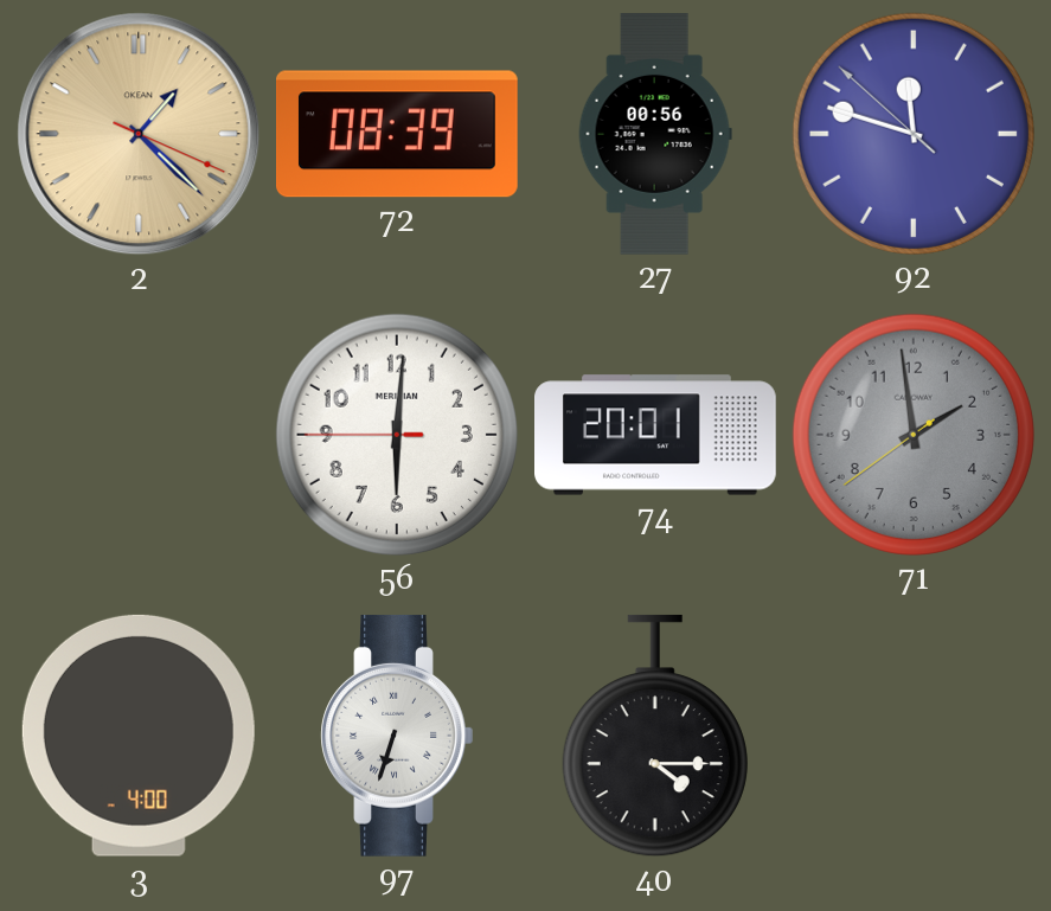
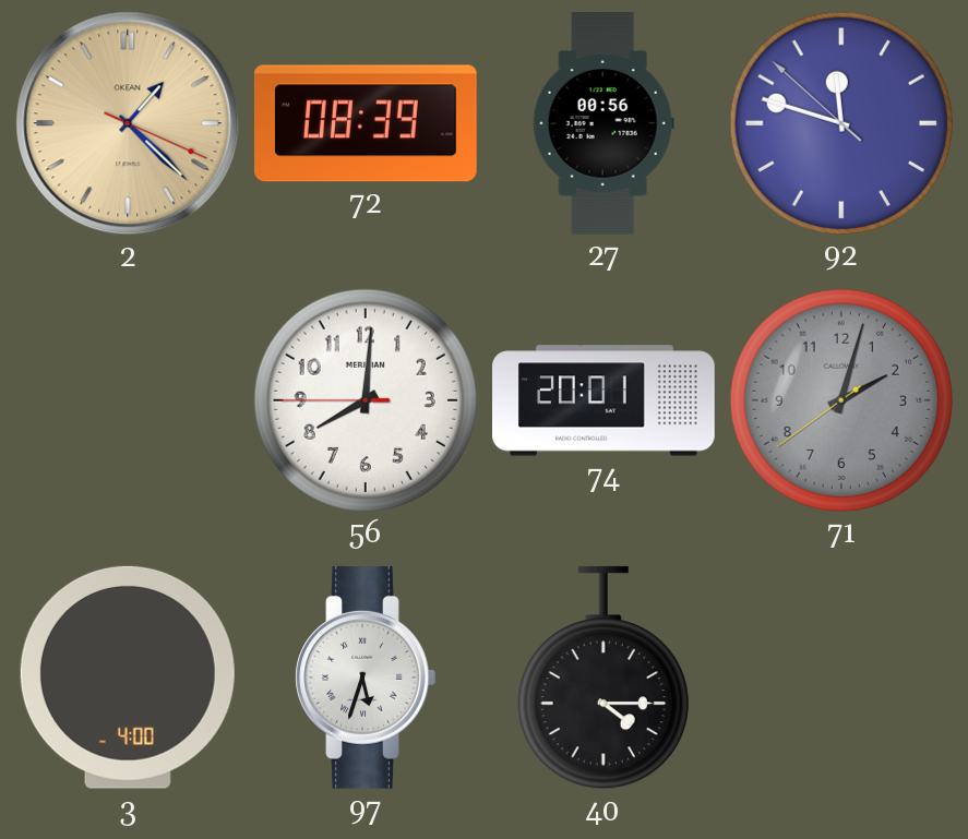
56: 6:00 -> 8:00
71: 1:58 -> 2:02
97: 6:33 -> 5:33
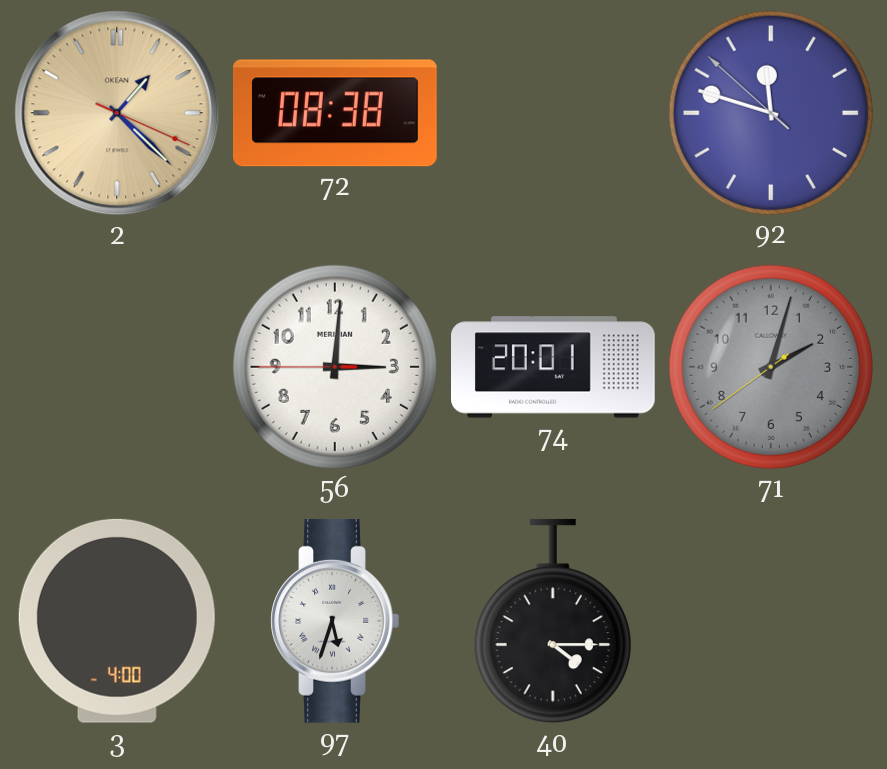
72: 08:39 -> 08:38
27: 00:56 -> none
56: 8:00 -> 3:00
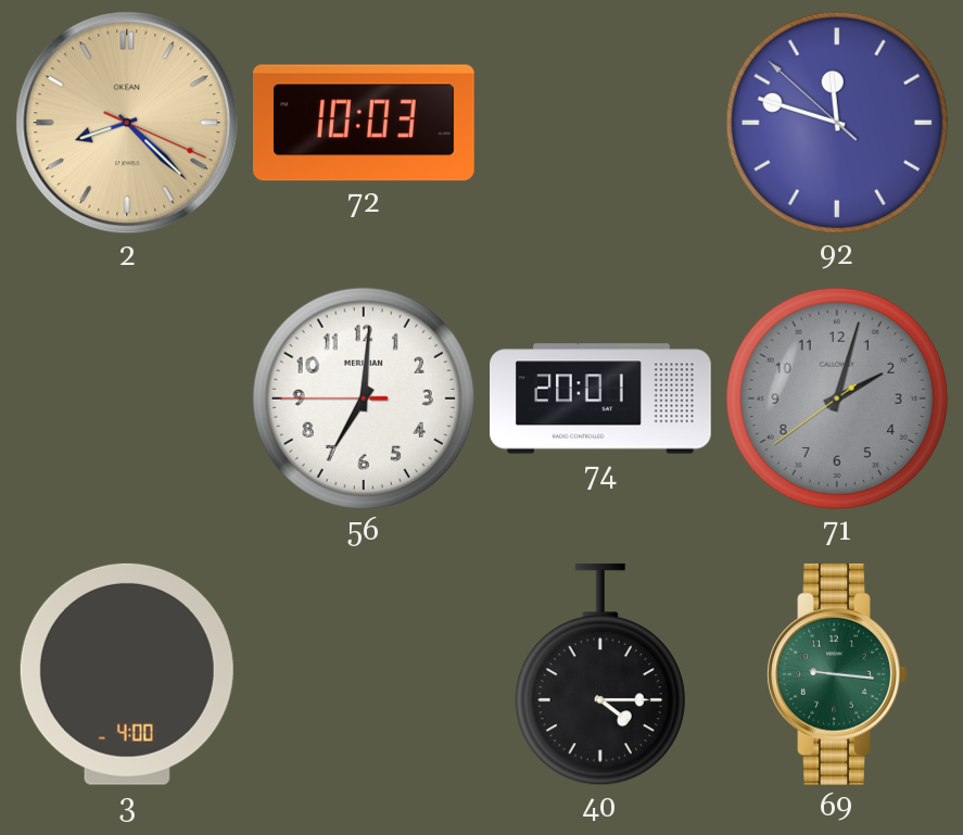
2: 1:22 -> 8:22
72: 08:38 -> 10:03
56: 3:00 -> 7:00
97: 5:33 -> none
69: none -> 9:16
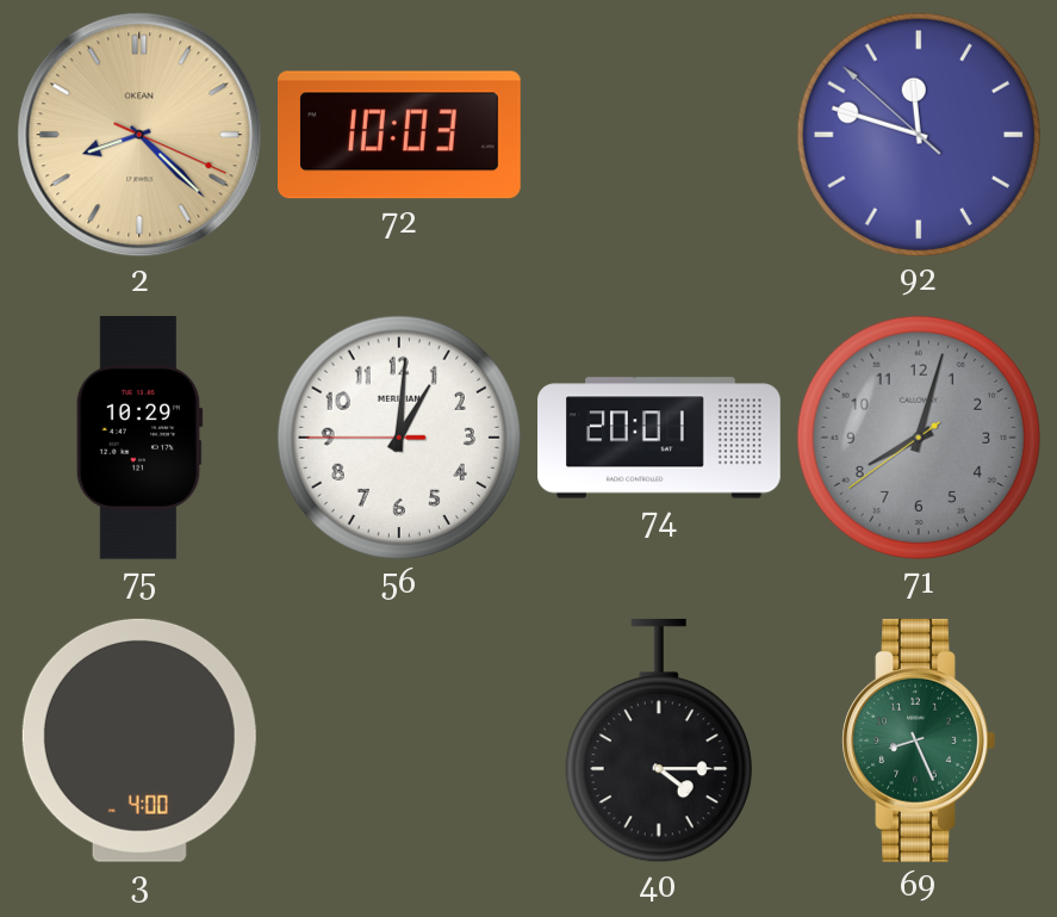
75: none -> 10:29
56: 7:00 -> 1:00
71: 2:02 -> 8:02
69: 9:16 -> 8:26
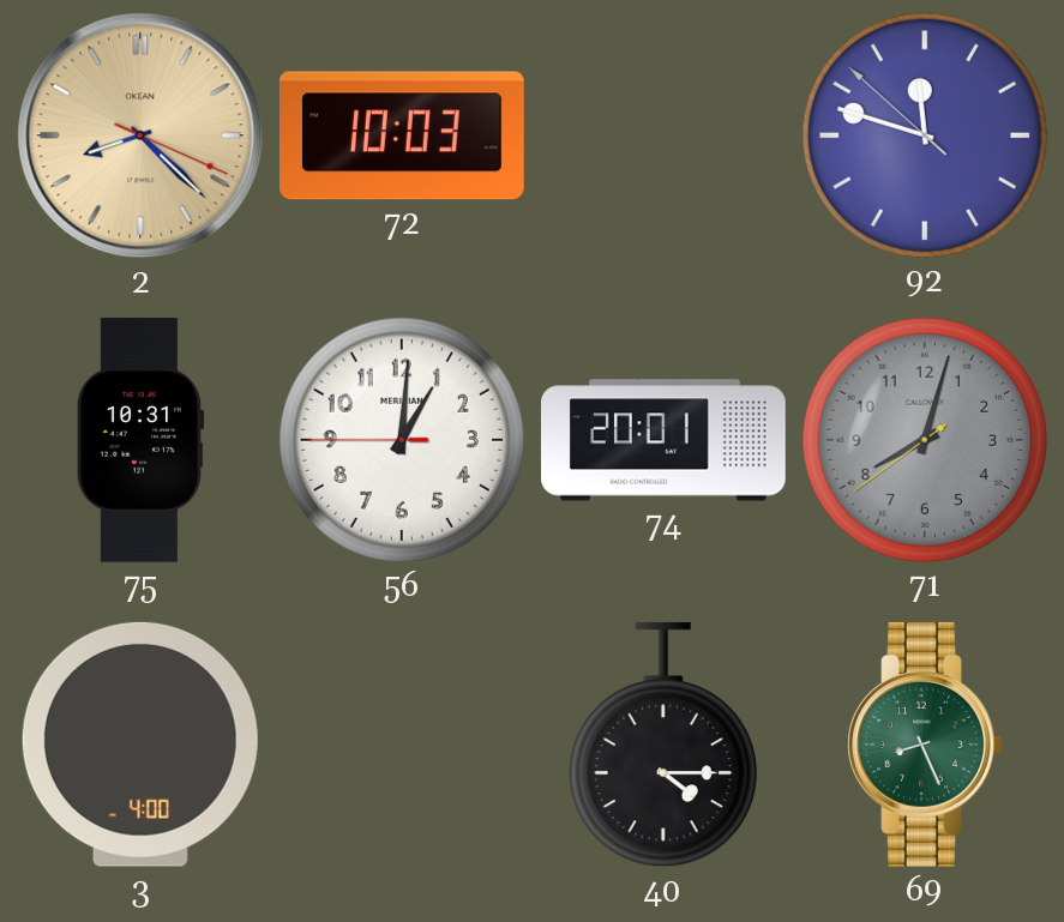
75: 10:29 -> 10:31
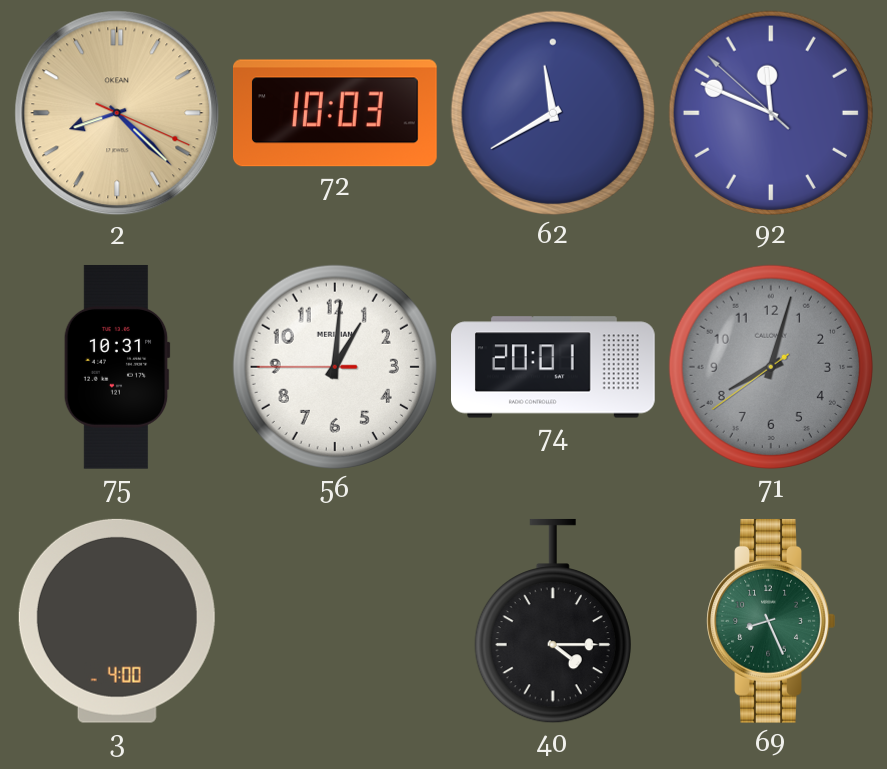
62: none -> 11:40
92: 11:47 -> 11:48
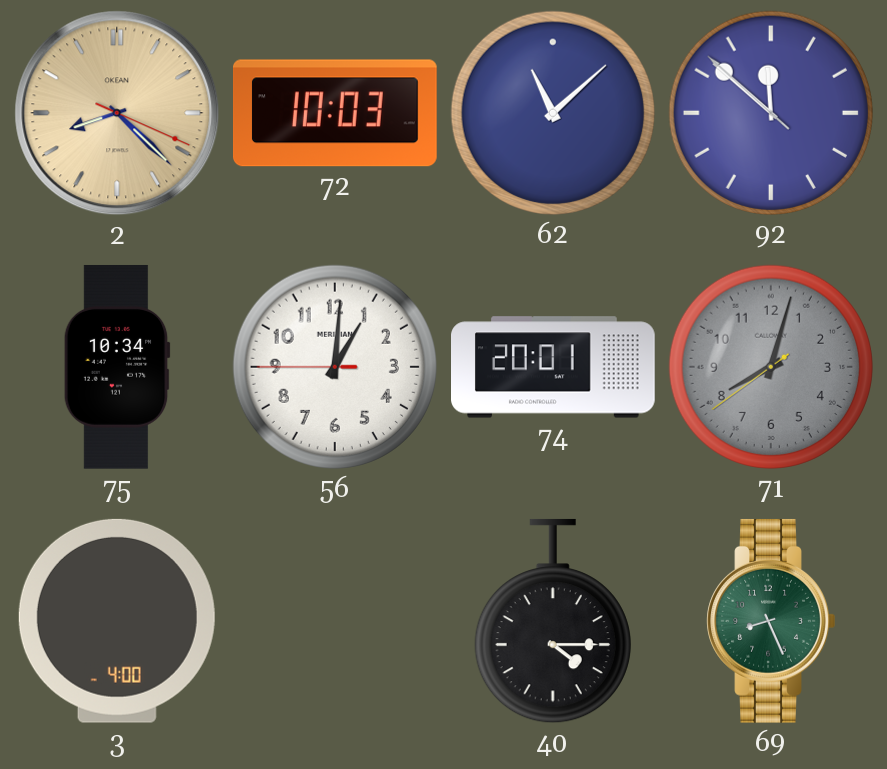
62: 11:40 -> 11:08
92: 11:48 -> 11:51
75: 10:31 -> 10:34
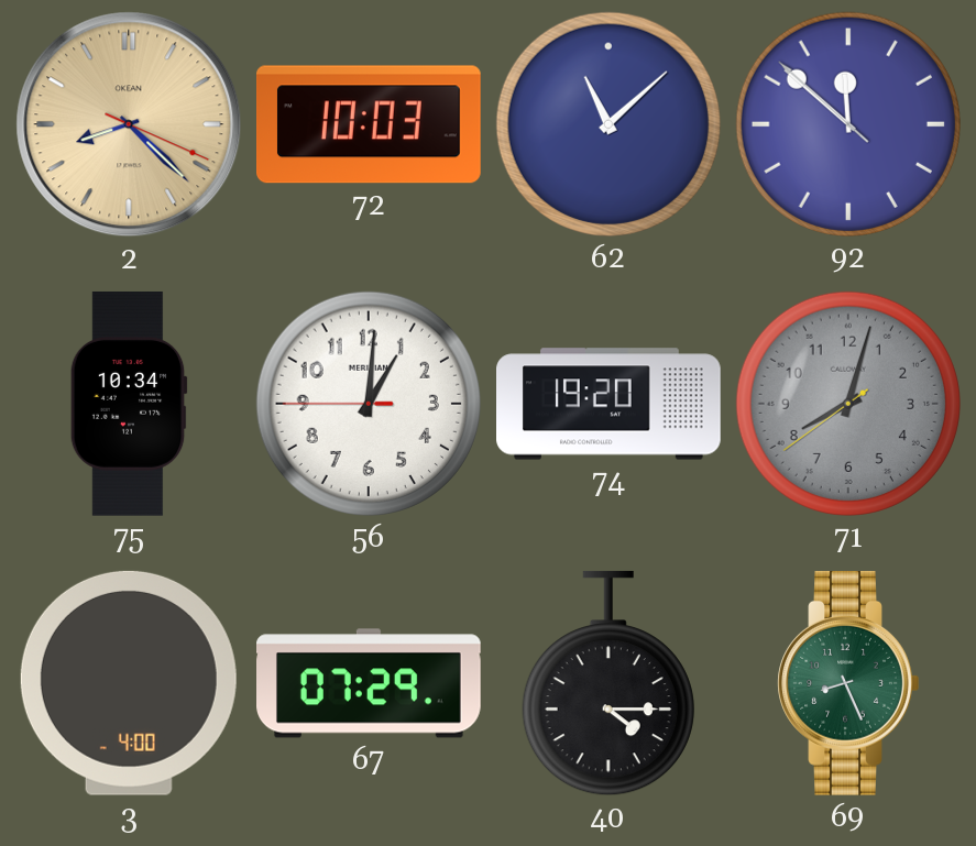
74: 20:01 -> 19:20
67: none -> 07:29
